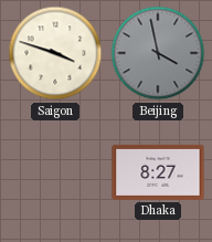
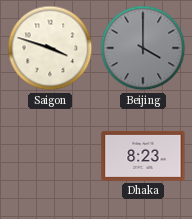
Beijing: 3:58 -> 4:00
Dhaka: 8:27 -> 8:23
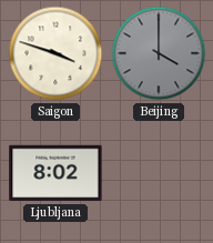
Ljubljana: none -> 8:02
Dhaka: 8:23 -> none
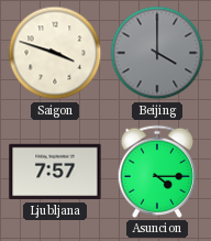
Ljubljana: 8:02 -> 7:57
Asuncion: none -> 4:15
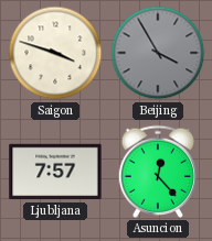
Beijing: 4:00 -> 3:55
Asuncion: 4:15 -> 12:23
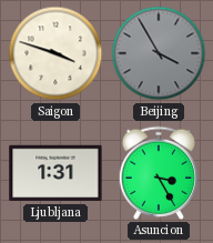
Ljubljana: 7:57 -> 1:31
Asuncion: 12:23 -> 3:25
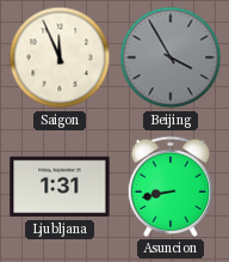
Saigon: 3:48 -> 11:56
Asuncion: 3:25 -> 8:43
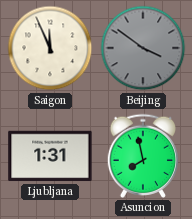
Beijing: 3:55 -> 3:51
Asuncion: 8:43 -> 7:58
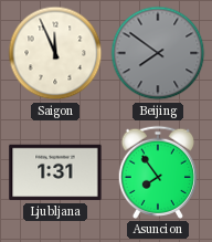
Beijing: 3:51 -> 7:51
Asuncion: 7:58 -> 7:54
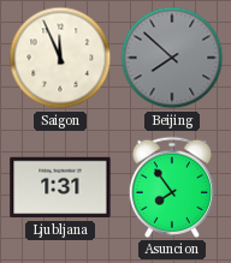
Beijing: 7:51 -> 7:52
